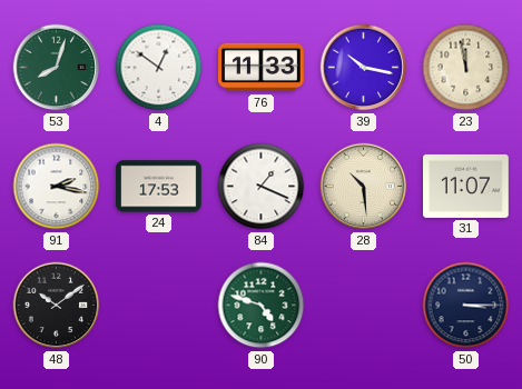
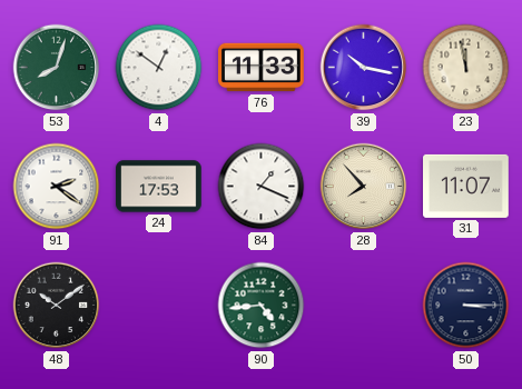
91: 2:17 -> 2:21
28: 10:29 -> 7:53
90: 4:48 -> 4:44
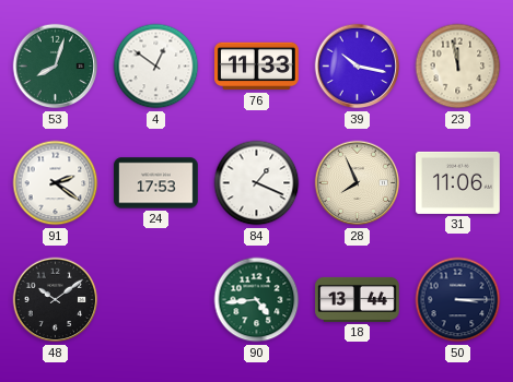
28: 7:53 -> 7:56
31: 11:07 -> 11:06
18: none -> 13:44
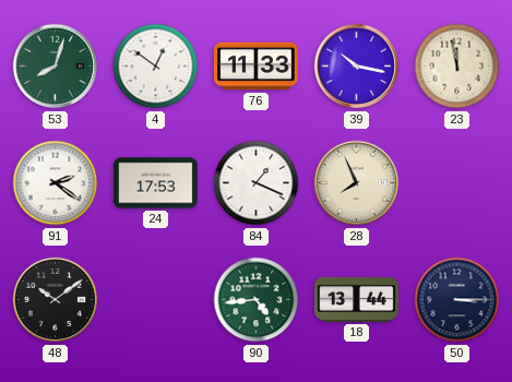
31: 11:06 -> none
